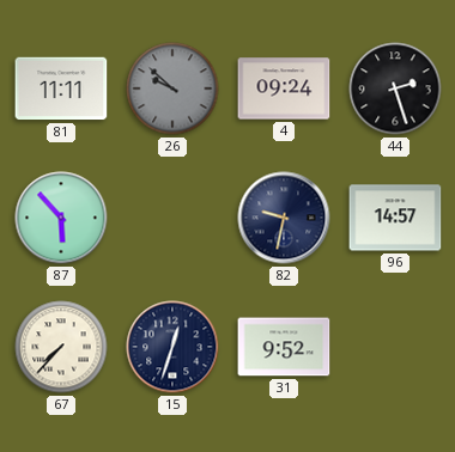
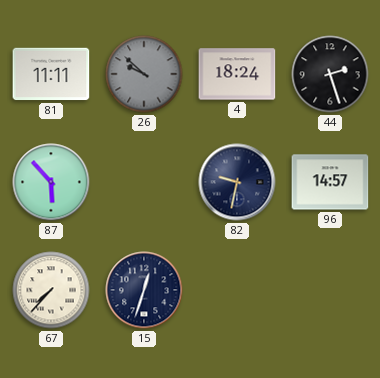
4: 09:24 -> 18:24
31: 9:52 -> none
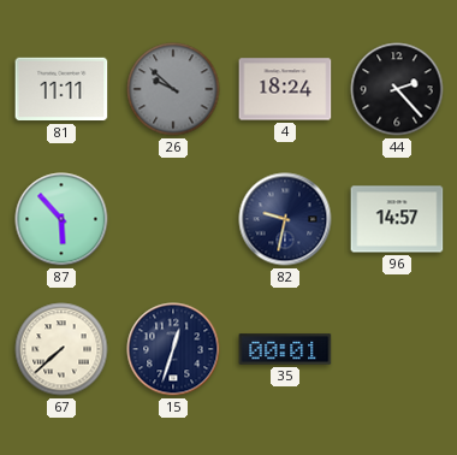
44: 2:27 -> 2:23
67: 7:37 -> 7:38
35: none -> 00:01
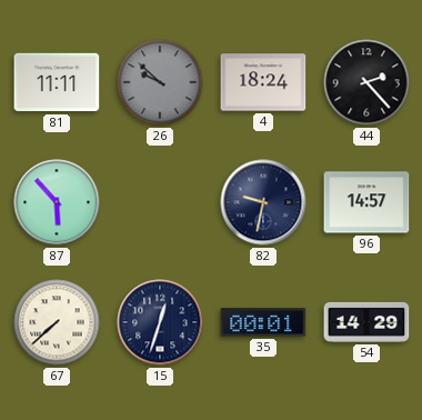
54: none -> 14:29
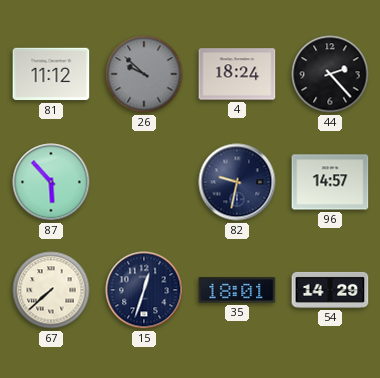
81: 11:11 -> 11:12
35: 00:01 -> 18:01
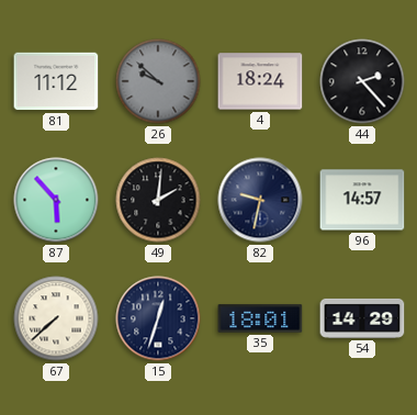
49: none -> 2:01
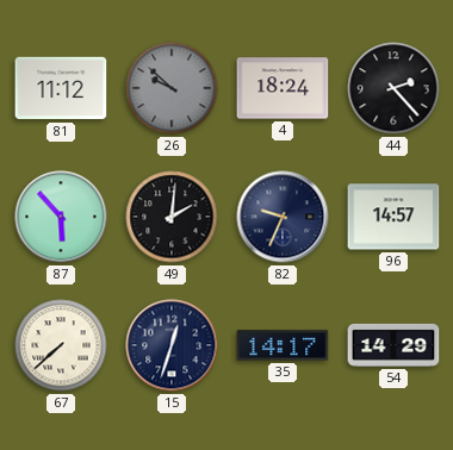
82: 9:32 -> 9:34
35: 18:01 -> 14:17
